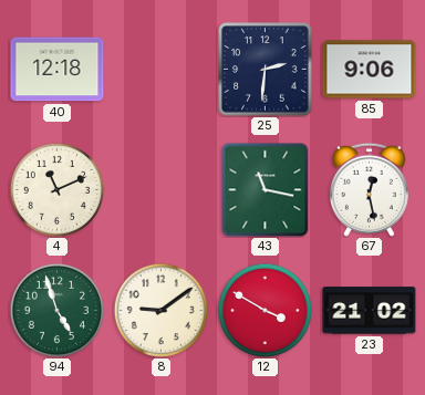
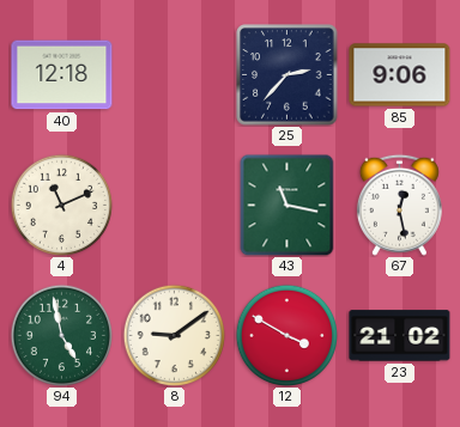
25: 2:31 -> 2:37
94: 4:57 -> 4:58
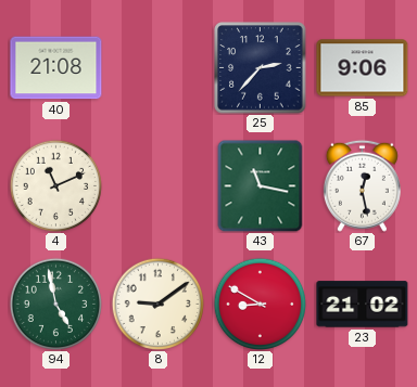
40: 12:18 -> 21:08
12: 3:50 -> 8:50
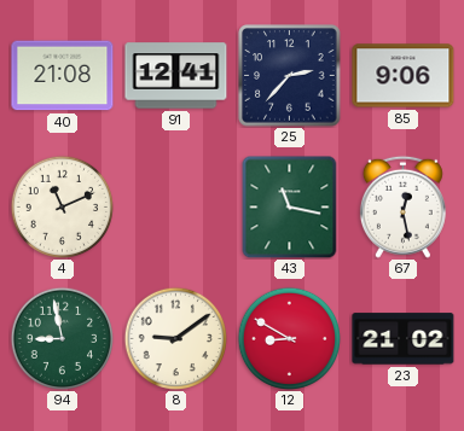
91: none -> 12:41
94: 4:58 -> 8:58
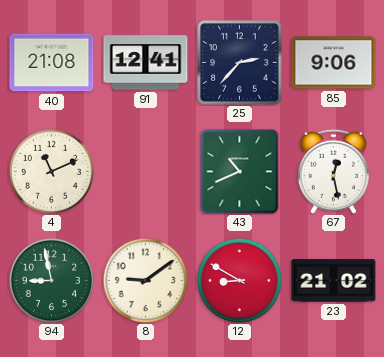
43: 11:17 -> 10:41
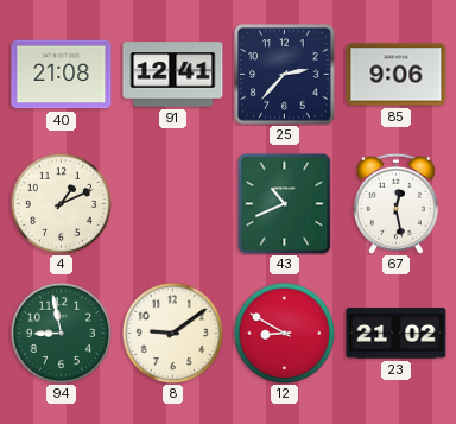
4: 11:11 -> 1:11
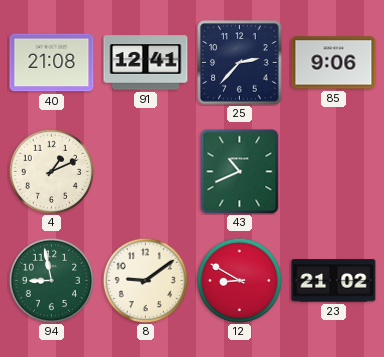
67: 12:28 -> none
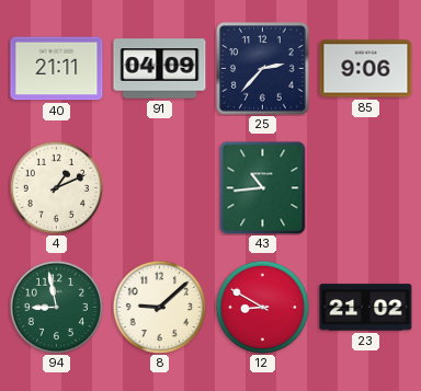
40: 21:08 -> 21:11
91: 12:41 -> 04:09
43: 10:41 -> 10:44
8: 9:09 -> 9:08
